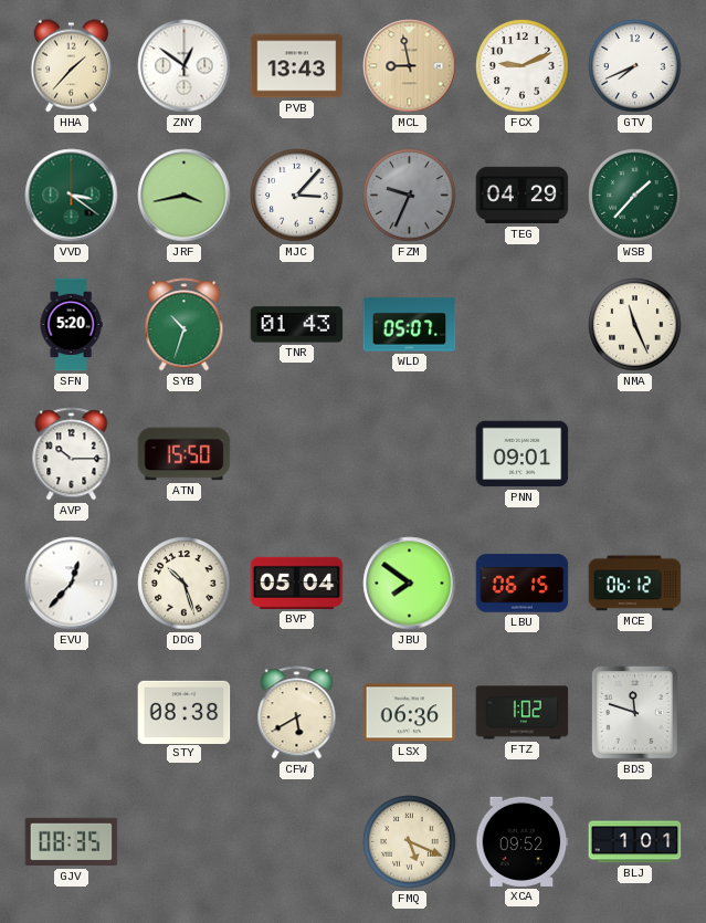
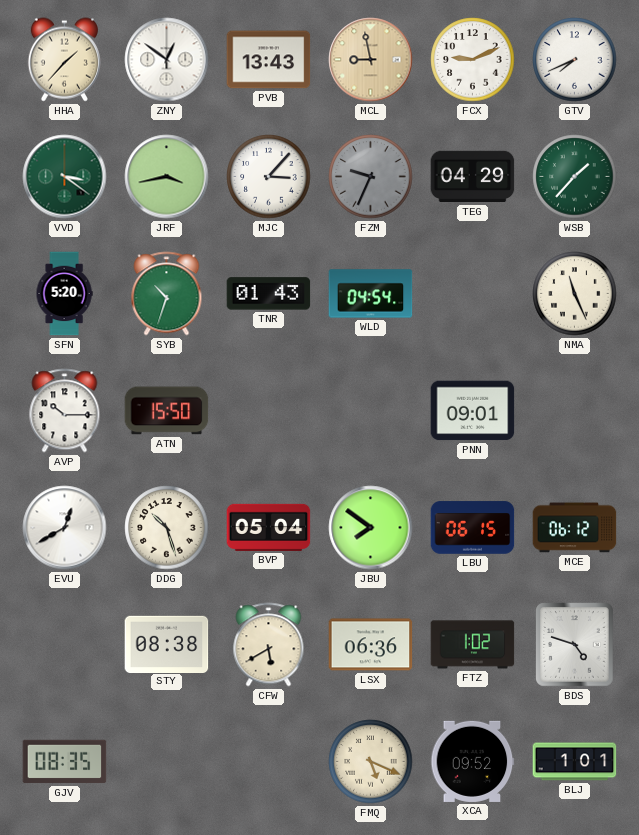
WLD: 05:07 -> 04:54
EVU: 12:37 -> 12:40
BDS: 11:48 -> 4:48
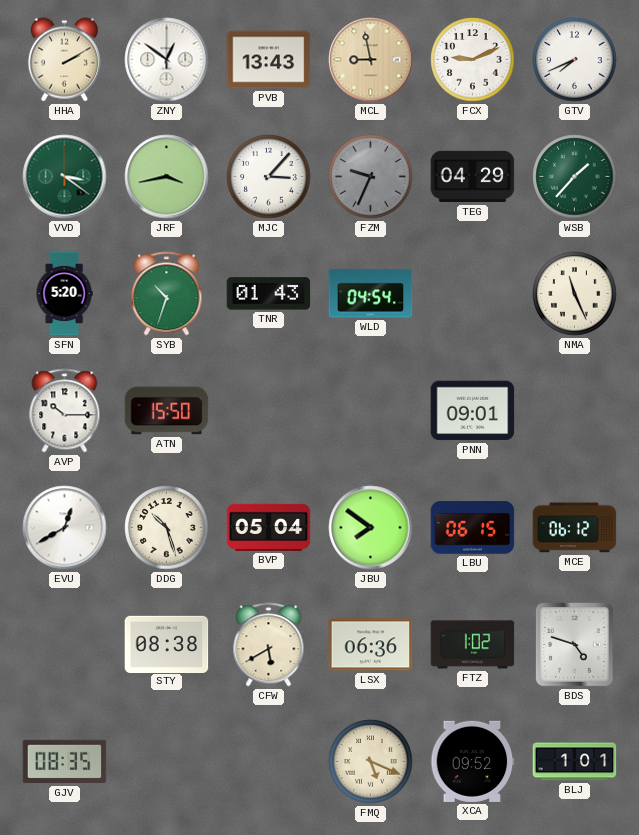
HHA: 1:37 -> 2:10
